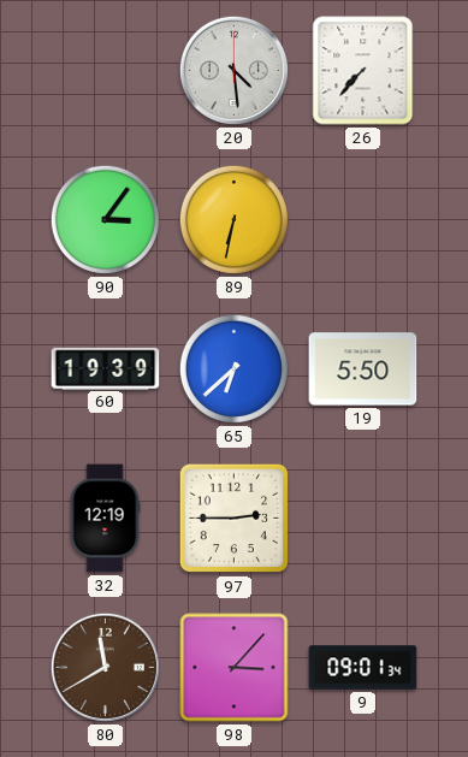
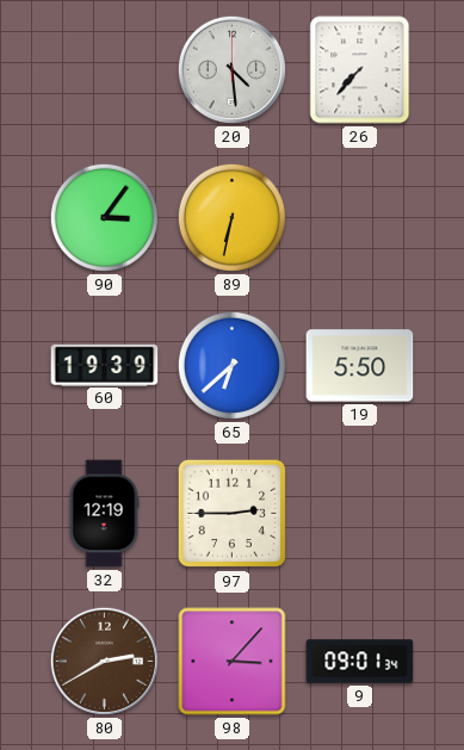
80: 11:40 -> 2:40
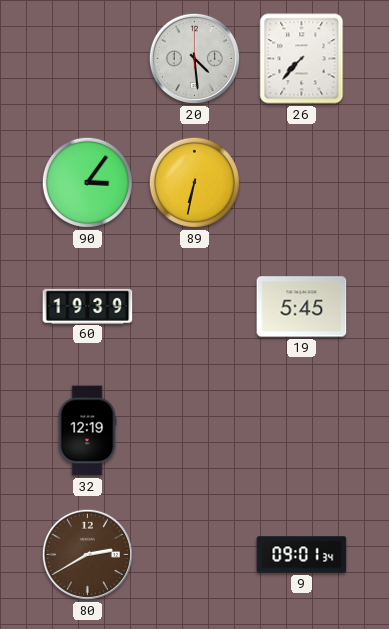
65: 6:38 -> none
19: 5:50 -> 5:45
97: 2:45 -> none
98: 3:07 -> none
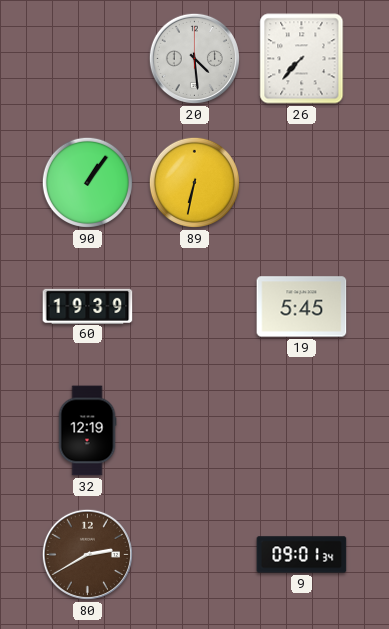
90: 3:06 -> 1:06
